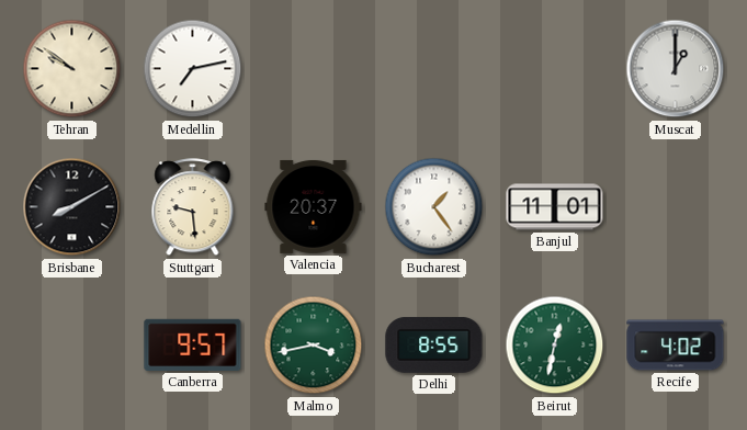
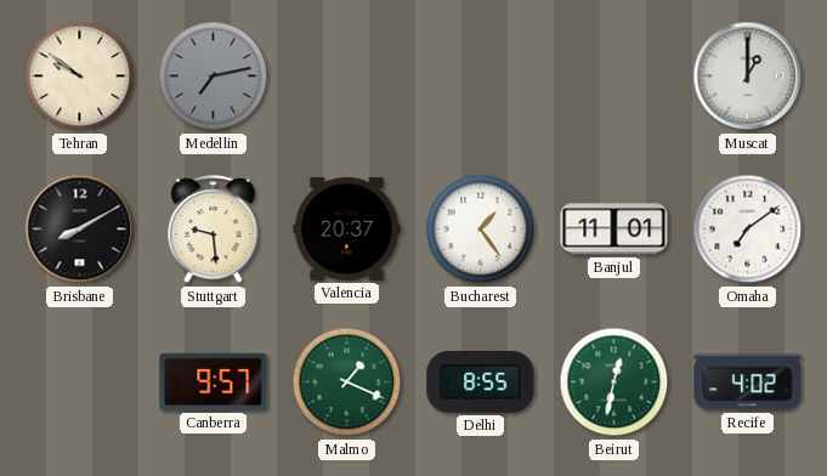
Medellin dial: white -> grey
Omaha: none -> 7:09
Malmo: 3:43 -> 1:19
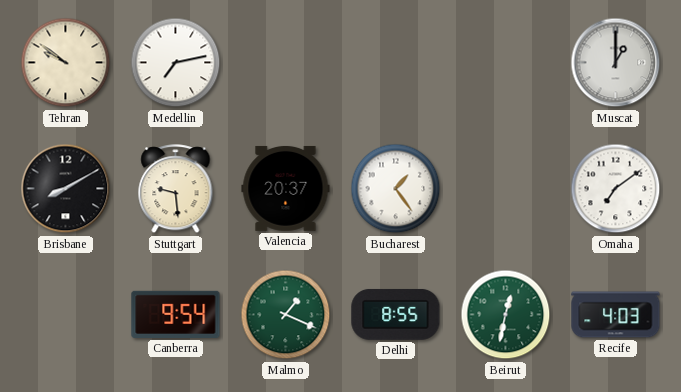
Medellin dial: grey -> white
Banjul: 11:01 -> none
Canberra: 9:57 -> 9:54
Recife: 4:02 -> 4:03
